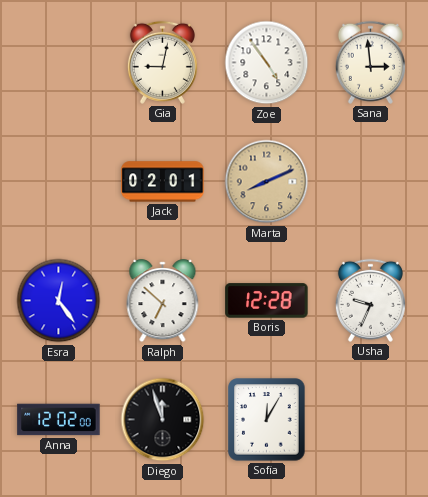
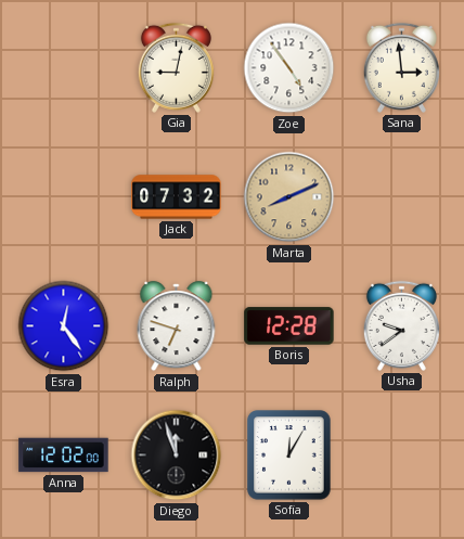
Jack: 02:01 -> 07:32
Ralph: 6:52 -> 6:48
Usha: 9:34 -> 9:39
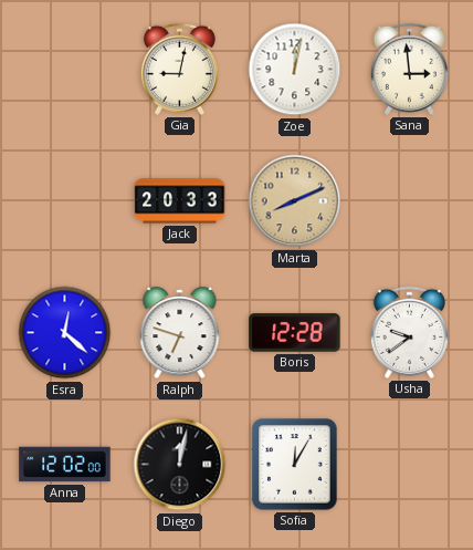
Zoe: 4:54 -> 12:02
Jack: 07:32 -> 20:33
Esra: 12:24 -> 12:22
Diego: 11:57 -> 12:02
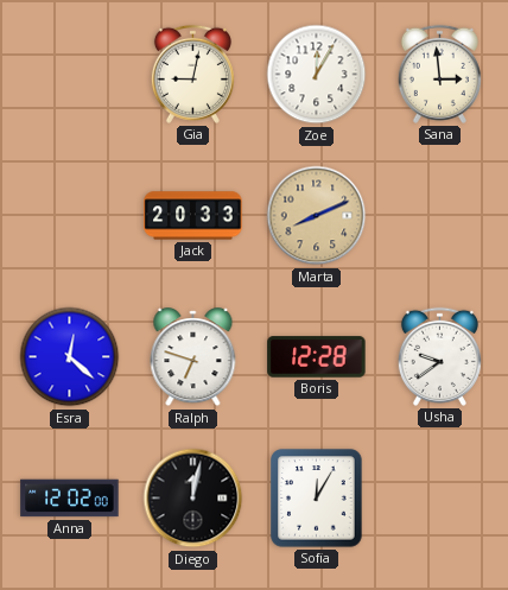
Zoe: 12:02 -> 12:05
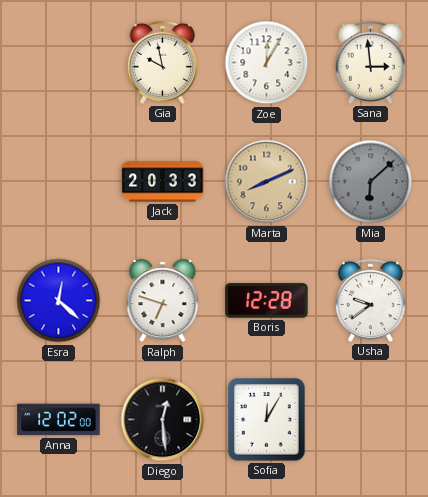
Gia: 9:02 -> 9:58
Mia: none -> 6:08
Diego: 12:02 -> 12:29
